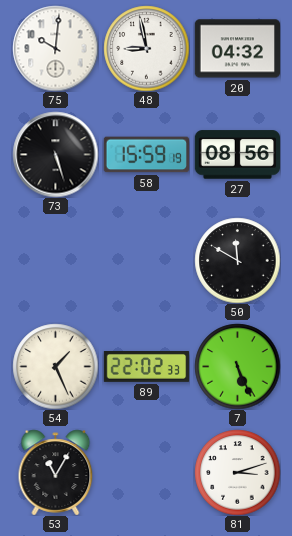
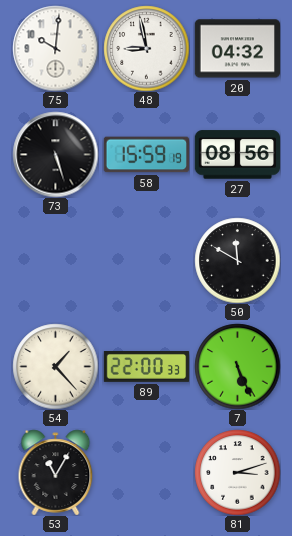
54: 1:26 -> 1:23
89: 22:02 -> 22:00
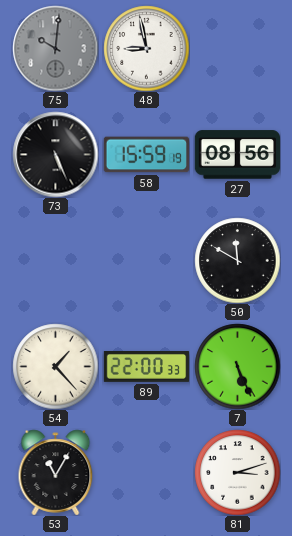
75 dial: white -> grey
20: 04:32 -> none
73: 5:27 -> 5:26
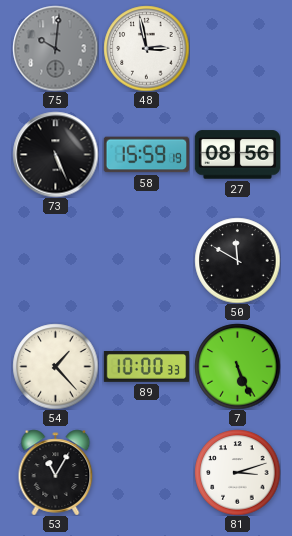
48: 8:58 -> 2:58
89: 22:00 -> 10:00
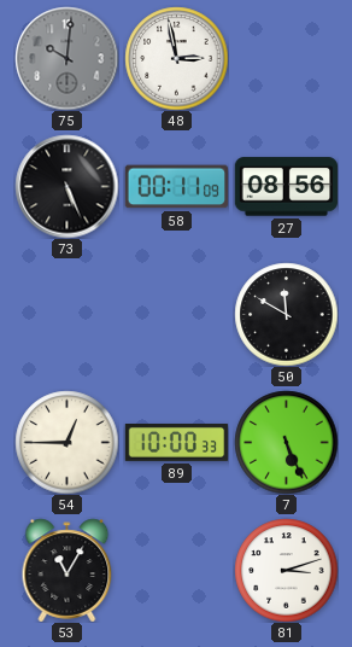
58: 15:59 -> 00:11
54: 1:23 -> 12:45
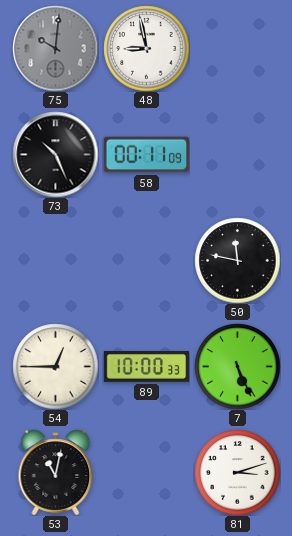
48: 2:58 -> 8:58
73: 5:26 -> 10:26
27: 08:56 -> none
50: 11:50 -> 11:47
53: 11:05 -> 11:02
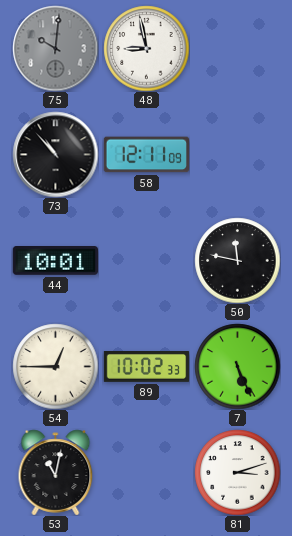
73: 10:26 -> 10:53
58: 00:11 -> 12:11
44: none -> 10:01
89: 10:00 -> 10:02
